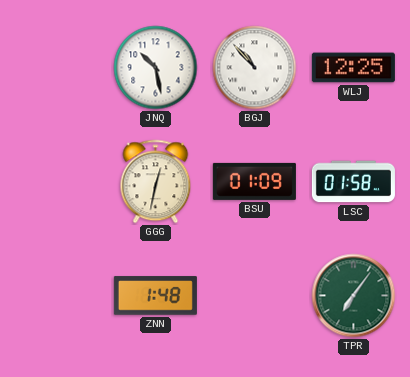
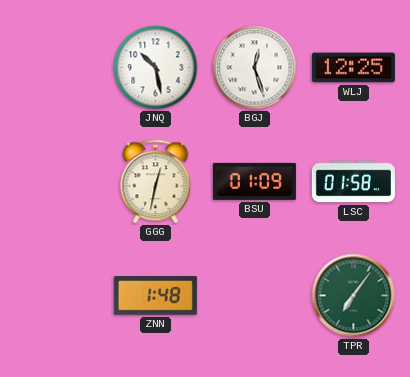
BGJ: 10:53 -> 12:27
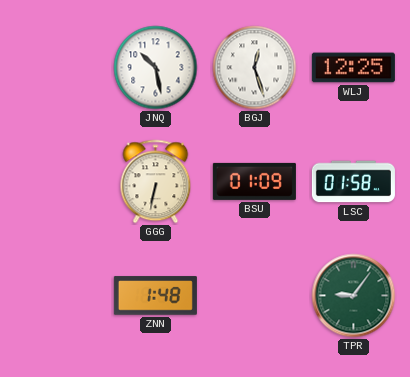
GGG: 12:32 -> 6:32
TPR: 7:06 -> 9:06
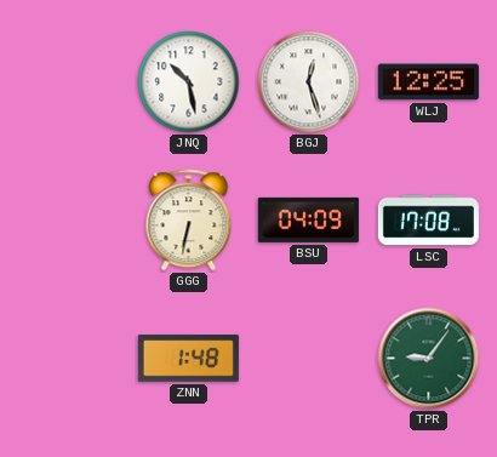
BSU: 01:09 -> 04:09
LSC: 01:58 -> 17:08
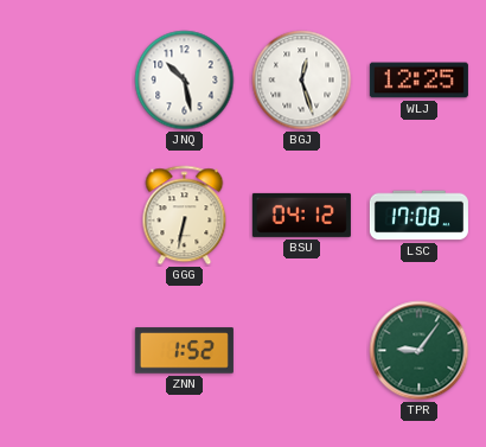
BSU: 04:09 -> 04:12
ZNN: 1:48 -> 1:52
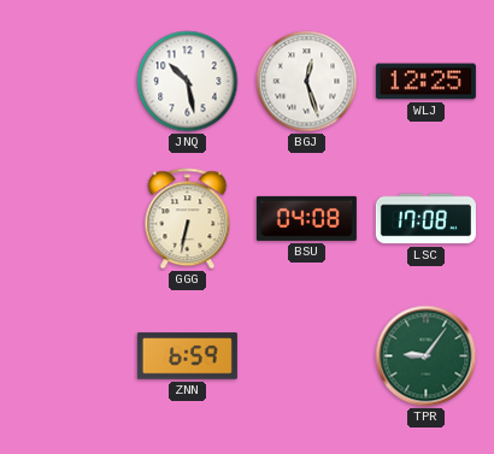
BSU: 04:12 -> 04:08
ZNN: 1:52 -> 6:59
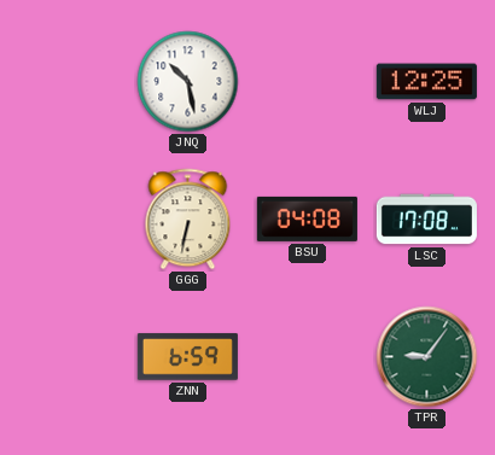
BGJ: 12:27 -> none
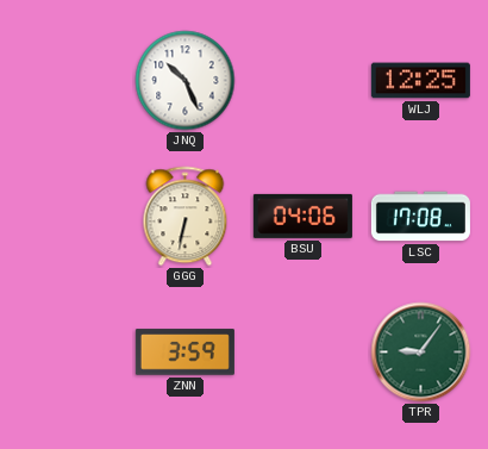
JNQ: 10:28 -> 10:26
BSU: 04:08 -> 04:06
ZNN: 6:59 -> 3:59
